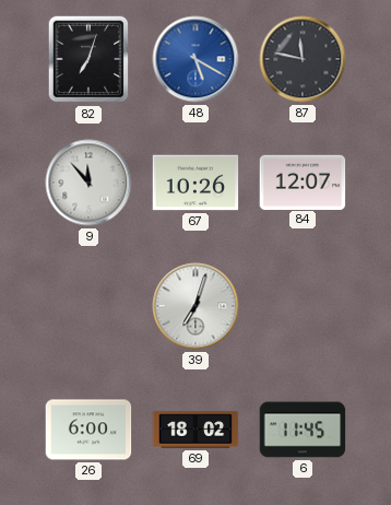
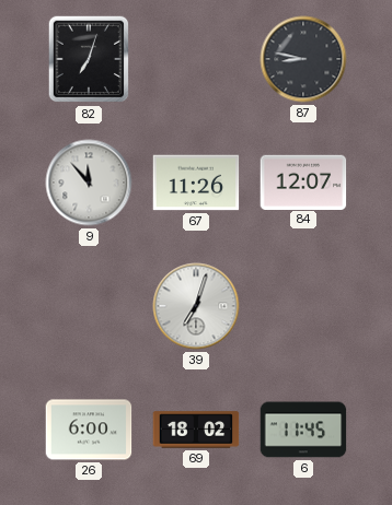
48: 5:20 -> none
87: 11:47 -> 8:47
67: 10:26 -> 11:26
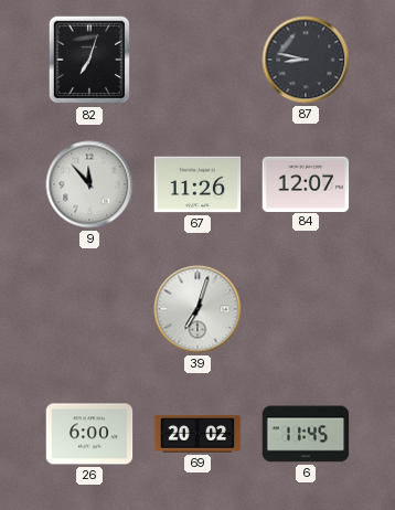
69: 18:02 -> 20:02
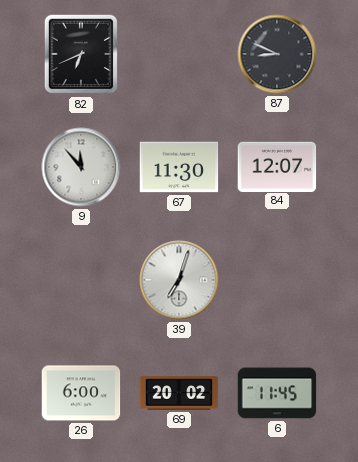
82: 7:03 -> 6:41
87: 8:47 -> 8:49
67: 11:26 -> 11:30
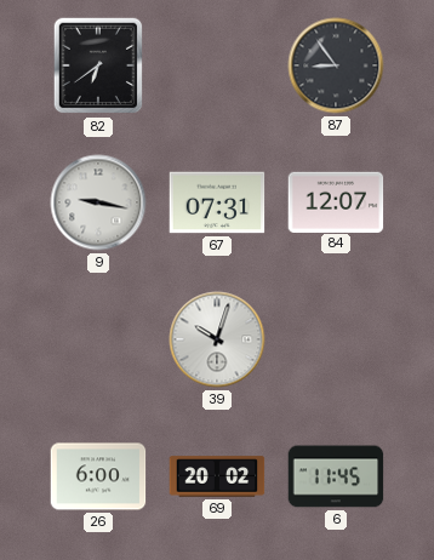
82: 6:41 -> 6:39
87: 8:49 -> 8:54
9: 11:53 -> 9:17
67: 11:30 -> 07:31
39: 7:03 -> 10:03
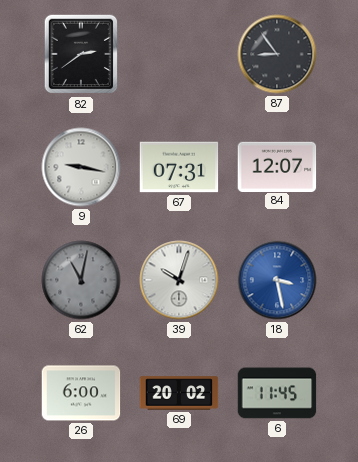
82: 6:39 -> 2:39
62: none -> 11:02
18: none -> 3:28
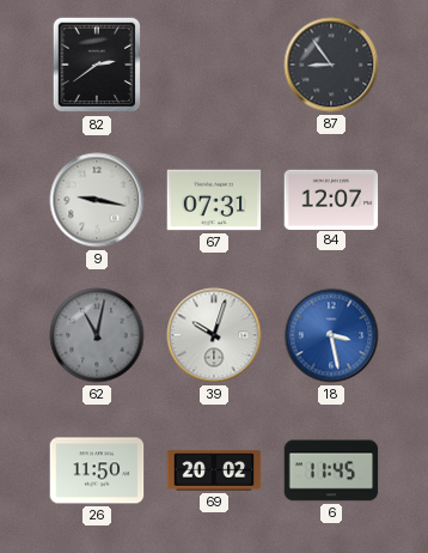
26: 6:00 -> 11:50
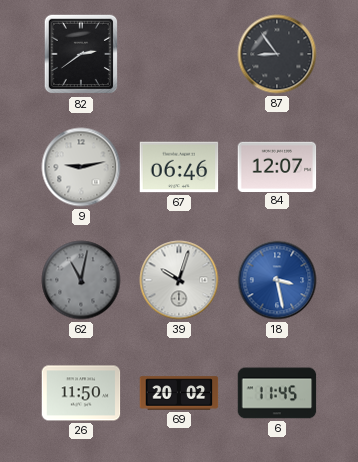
9: 9:17 -> 9:13
67: 07:31 -> 06:46
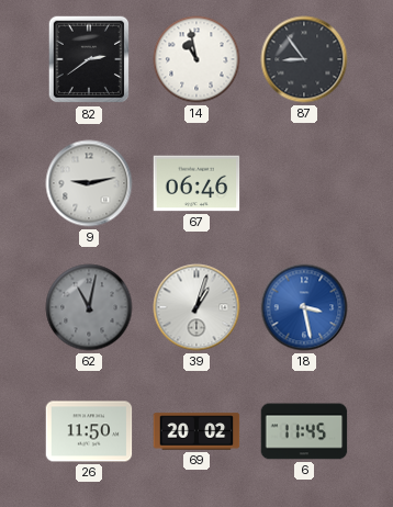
14: none -> 10:58
84: 12:07 -> none
39: 10:03 -> 1:03
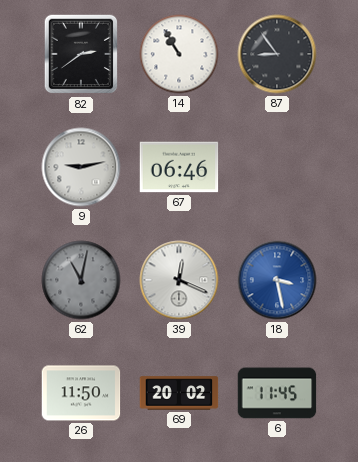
14: 10:58 -> 10:55
39: 1:03 -> 12:19
